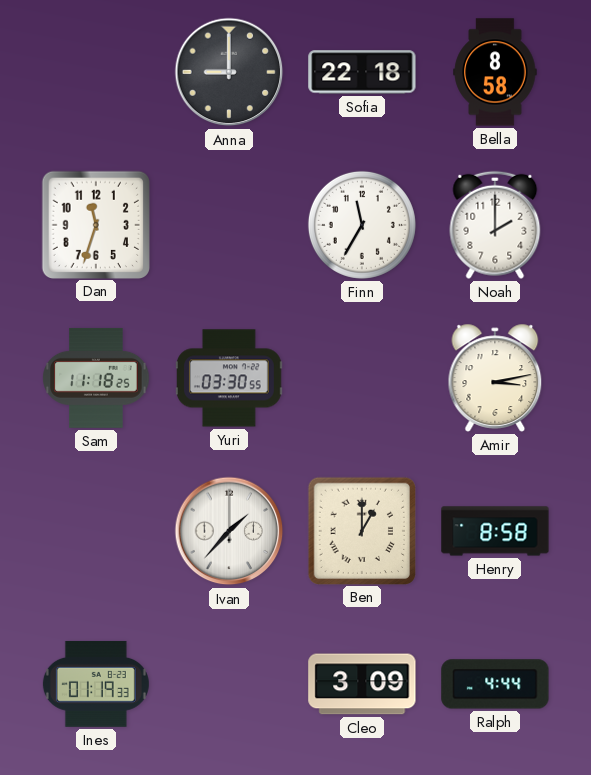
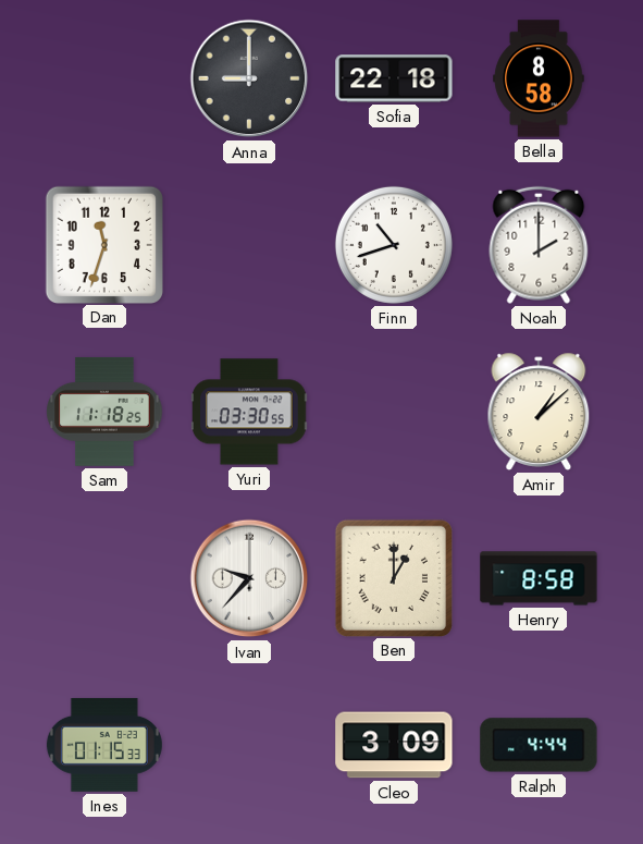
Finn: 11:35 -> 10:42
Amir: 3:13 -> 1:08
Ivan: 1:37 -> 9:37
Ines: 01:19 -> 01:15
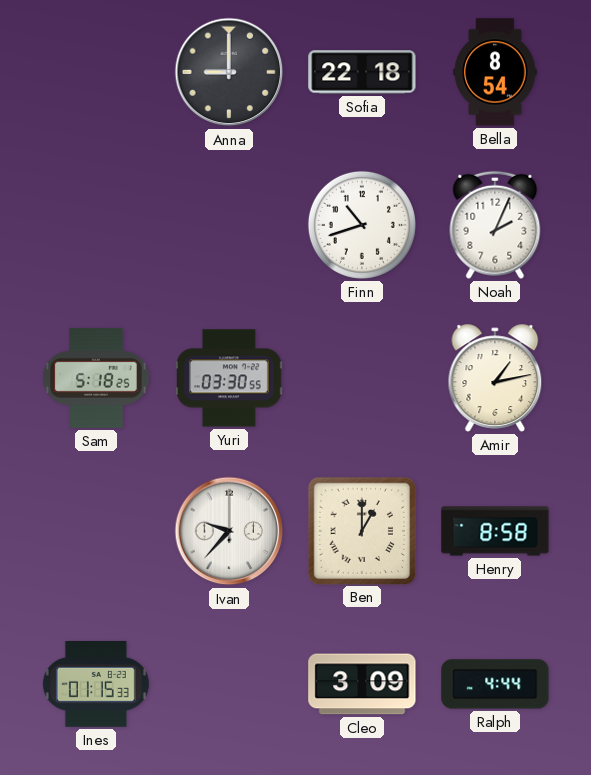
Bella: 8:58 -> 8:54
Dan: 11:33 -> none
Noah: 2:00 -> 2:04
Sam: 11:18 -> 5:18
Amir: 1:08 -> 1:13
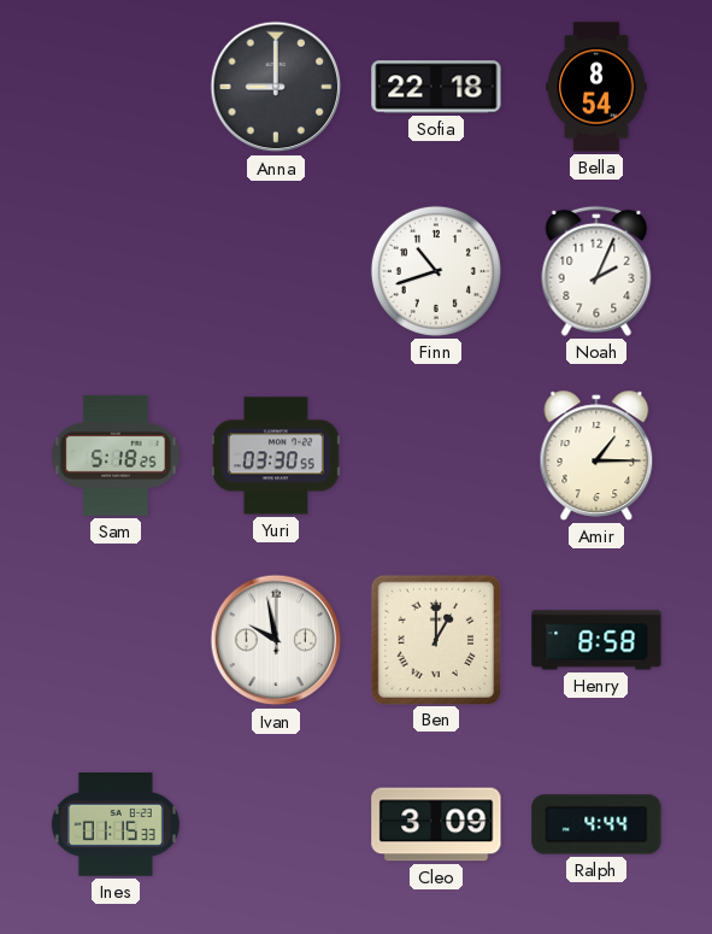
Amir: 1:13 -> 1:15
Ivan: 9:37 -> 9:58
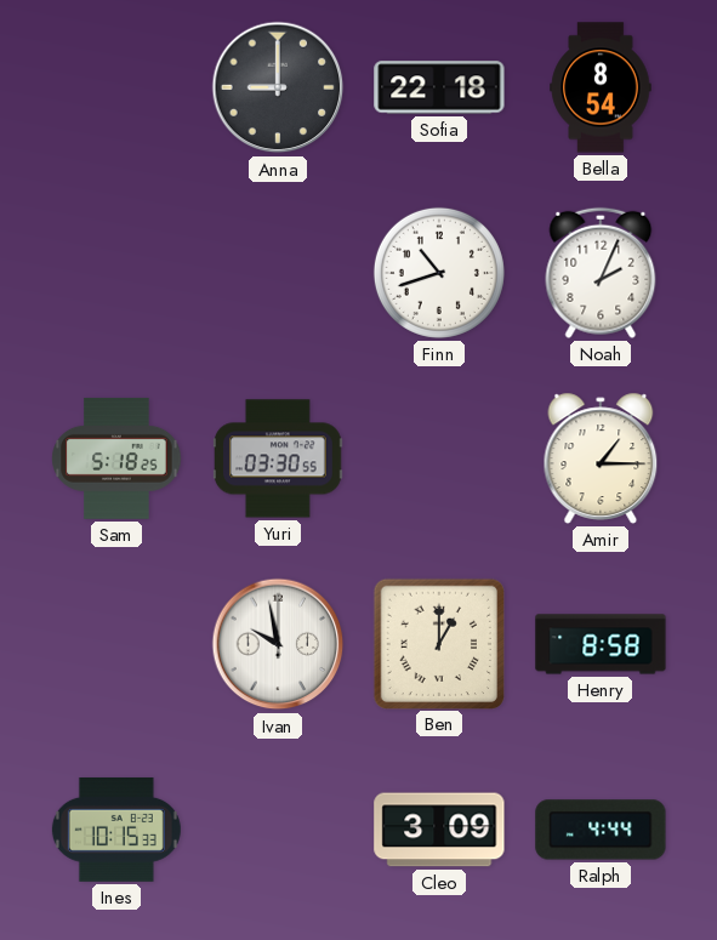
Ines: 01:15 -> 10:15
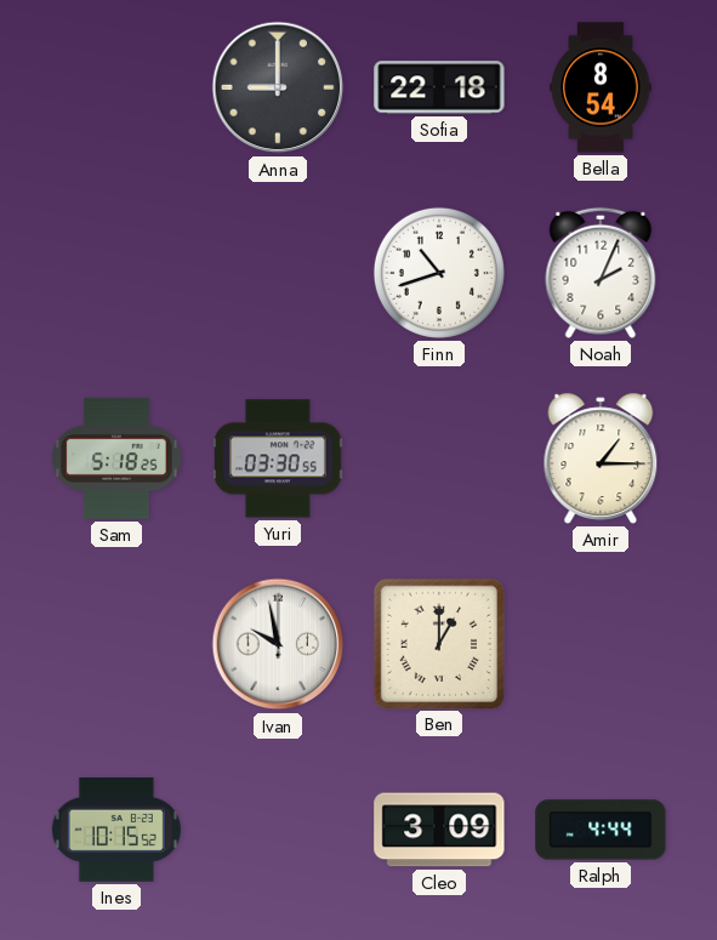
Henry: 8:58 -> none
Ines: 10:15:33 -> 10:15:52
